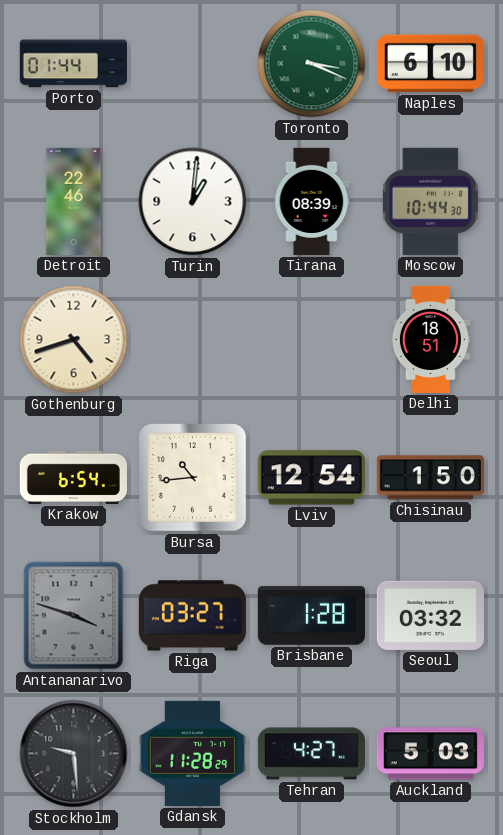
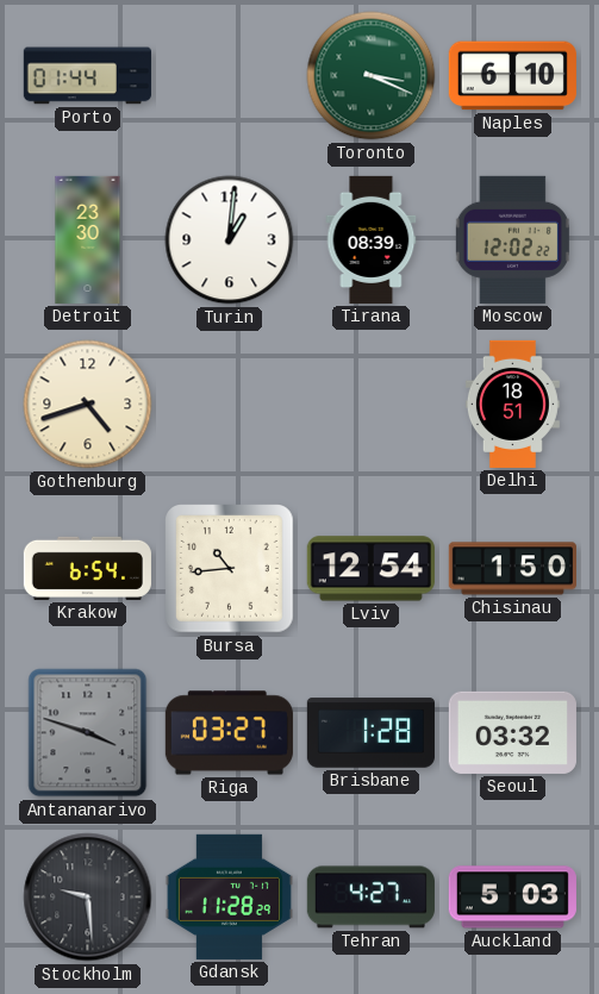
Detroit: 22:46 -> 23:30
Moscow: 10:44 -> 12:02
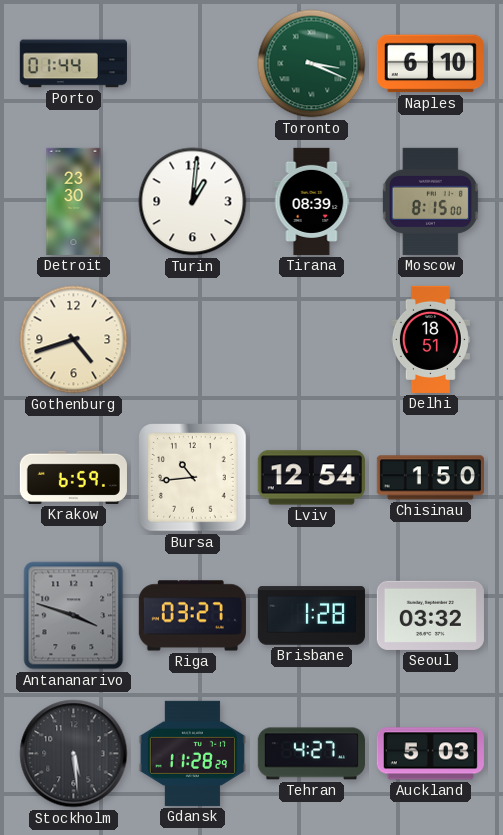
Moscow: 12:02 -> 8:15
Krakow: 6:54 -> 6:59
Stockholm: 9:29 -> 5:29
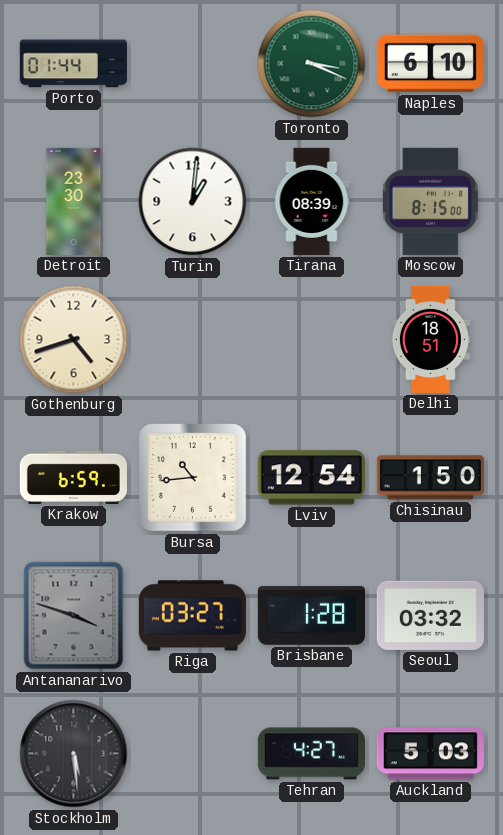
Gdansk: 11:28 -> none
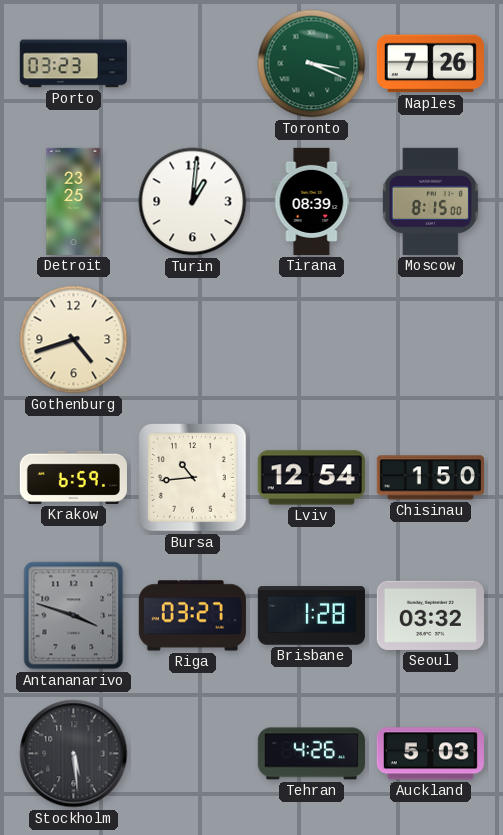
Porto: 01:44 -> 03:23
Naples: 6:10 -> 7:26
Detroit: 23:30 -> 23:25
Delhi: 18:51 -> none
Tehran: 4:27 -> 4:26
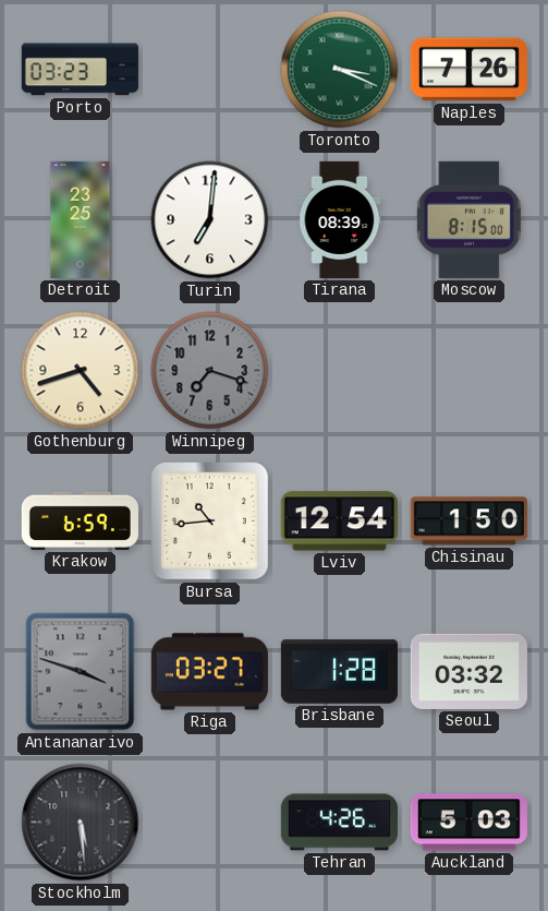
Turin: 1:01 -> 7:01
Winnipeg: none -> 7:18
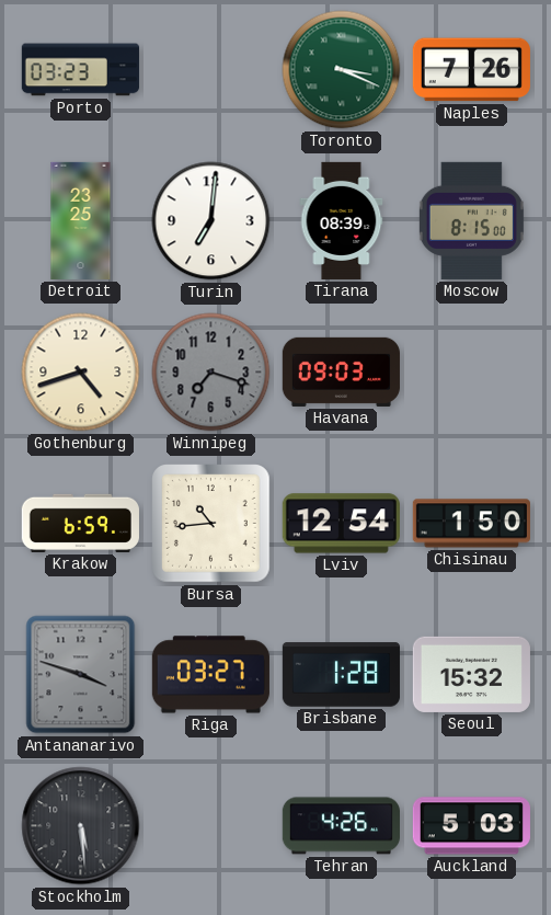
Havana: none -> 09:03
Seoul: 03:32 -> 15:32
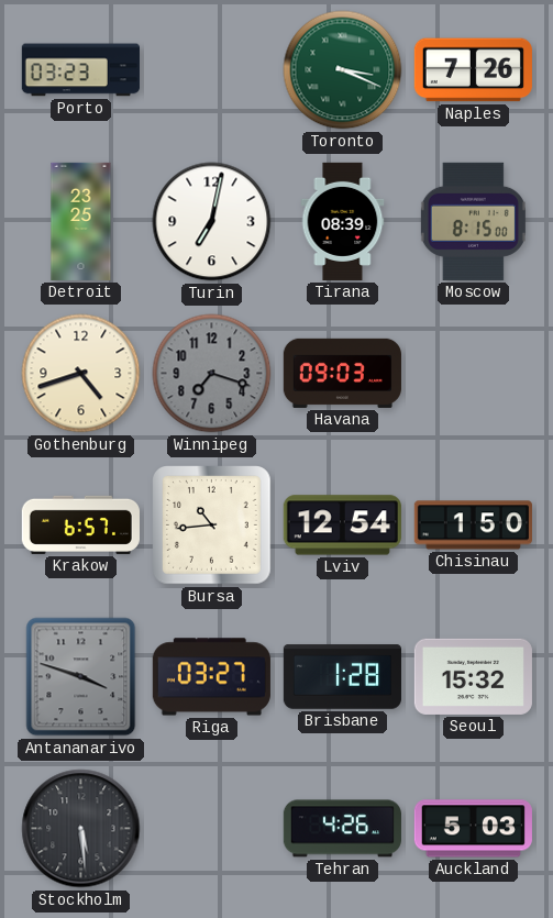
Turin: 7:01 -> 7:02
Krakow: 6:59 -> 6:57
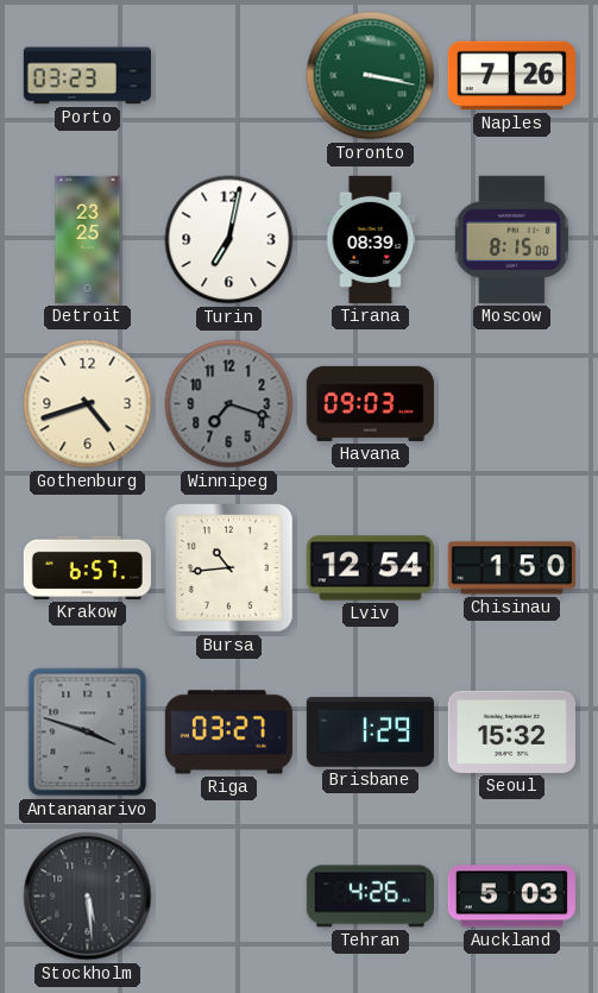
Toronto: 3:19 -> 3:17
Brisbane: 1:28 -> 1:29
